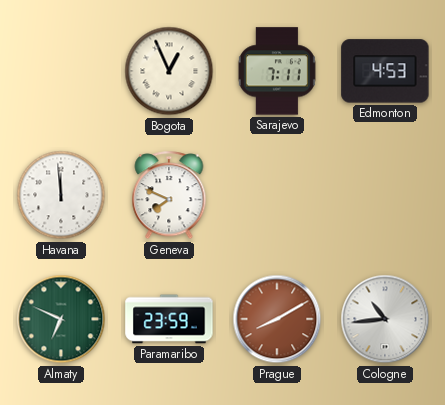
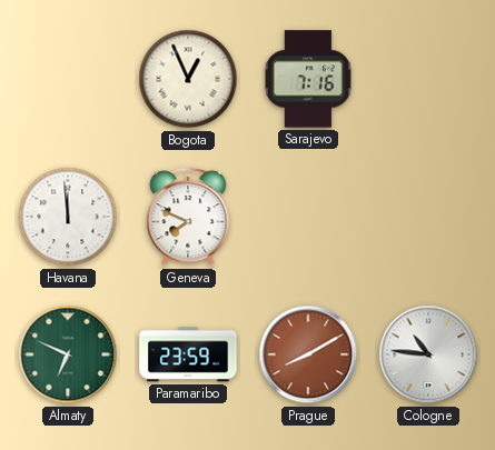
Sarajevo: 7:11 -> 7:16
Edmonton: 4:53 -> none
Cologne: 10:44 -> 10:46
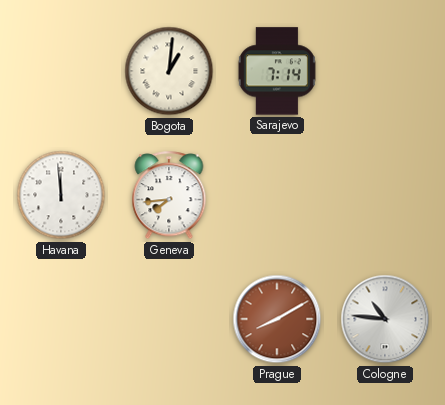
Bogota: 12:56 -> 1:01
Sarajevo: 7:16 -> 7:14
Geneva: 7:49 -> 7:44
Almaty: 6:49 -> none
Paramaribo: 23:59 -> none
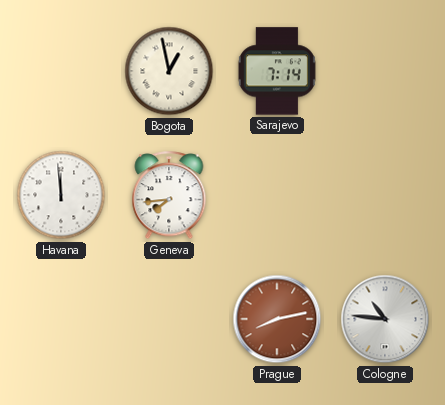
Bogota: 1:01 -> 12:58
Prague: 8:10 -> 8:13
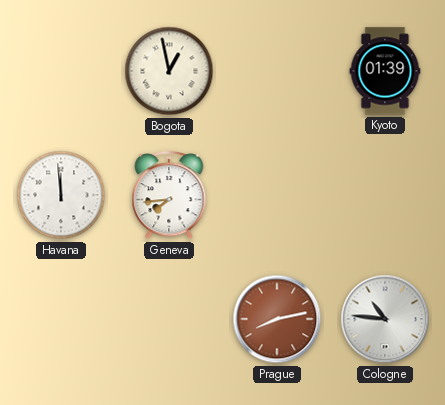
Sarajevo: 7:14 -> none
Kyoto: none -> 01:39
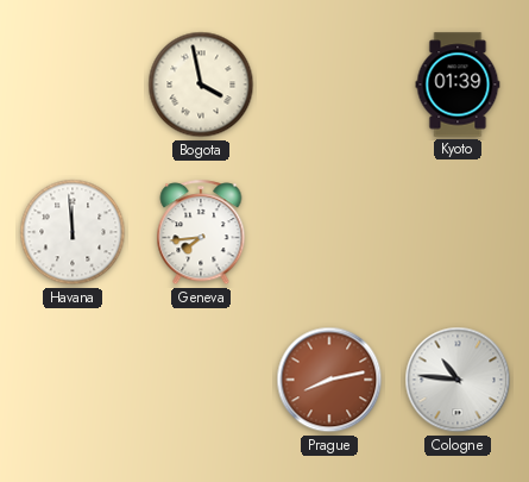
Bogota: 12:58 -> 3:58
